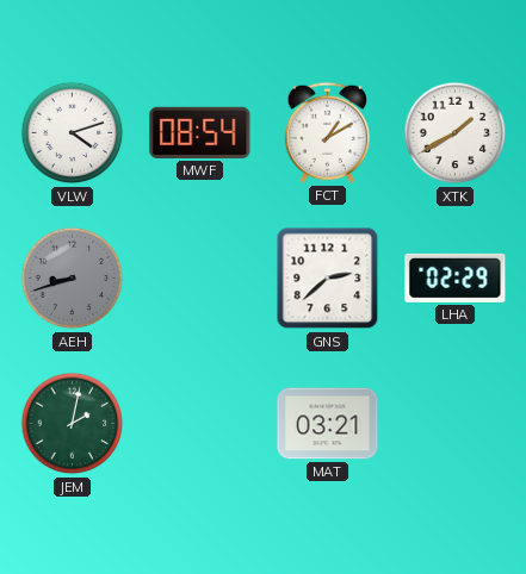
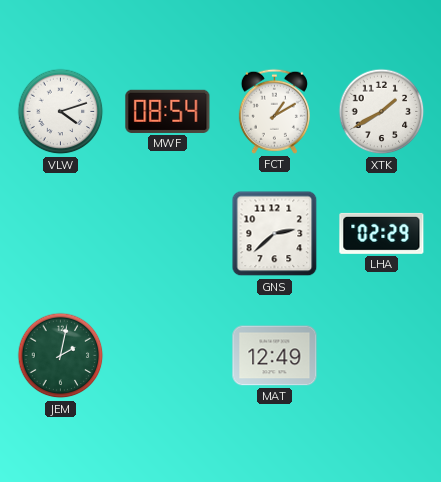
AEH: 8:42 -> none
MAT: 03:21 -> 12:49
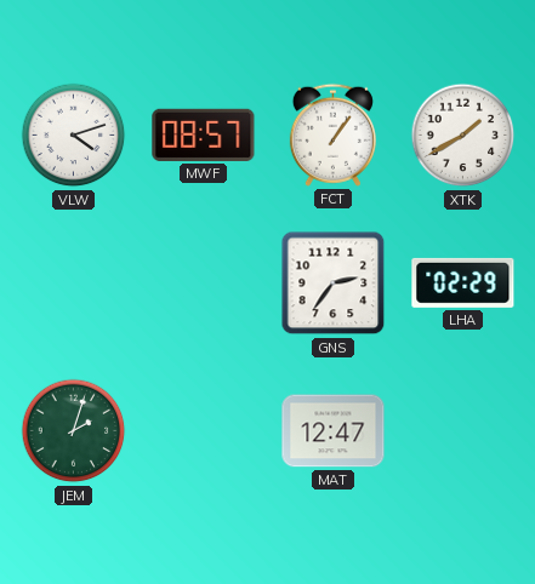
MWF: 08:54 -> 08:57
FCT: 1:10 -> 1:06
GNS: 2:38 -> 2:36
JEM: 2:02 -> 2:03
MAT: 12:49 -> 12:47
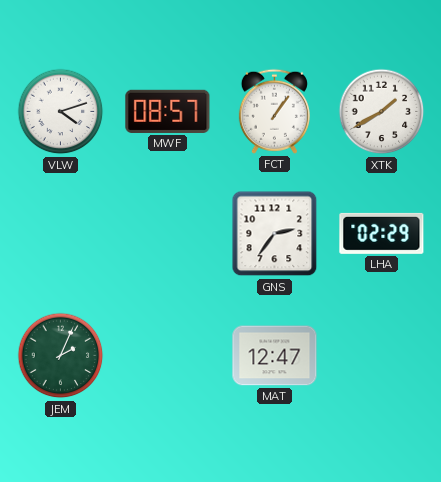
JEM: 2:03 -> 2:04
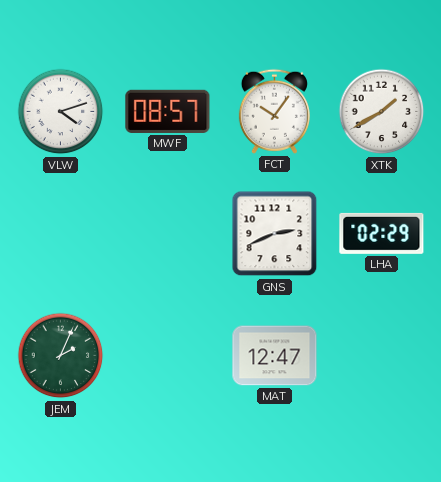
FCT: 1:06 -> 10:06
GNS: 2:36 -> 2:41
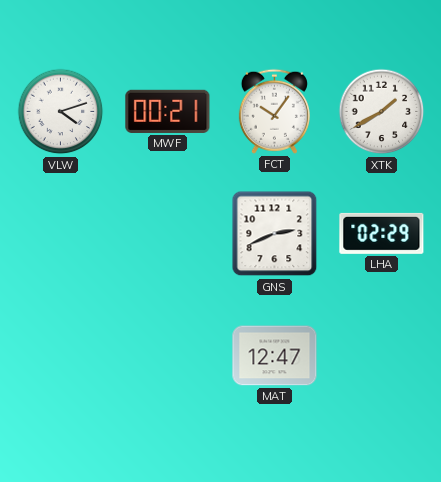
MWF: 08:57 -> 00:21
JEM: 2:04 -> none
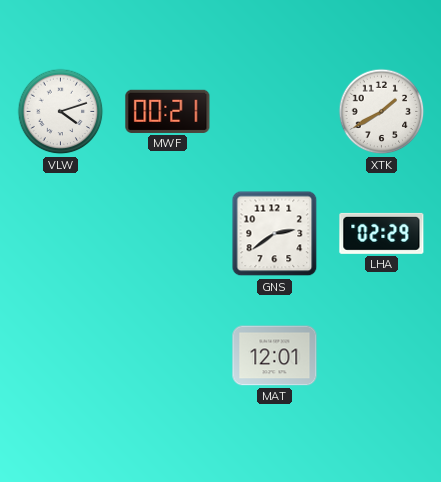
FCT: 10:06 -> none
GNS: 2:41 -> 2:39
MAT: 12:47 -> 12:01
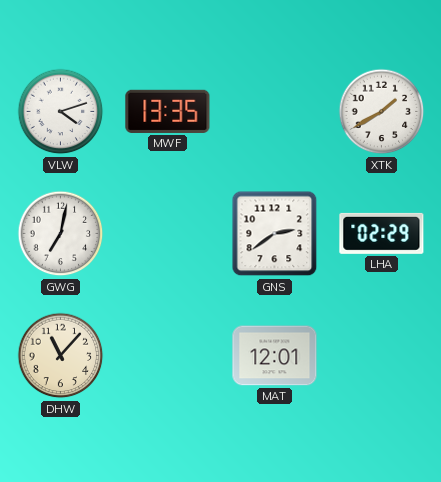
MWF: 00:21 -> 13:35
GWG: none -> 7:02
DHW: none -> 11:07
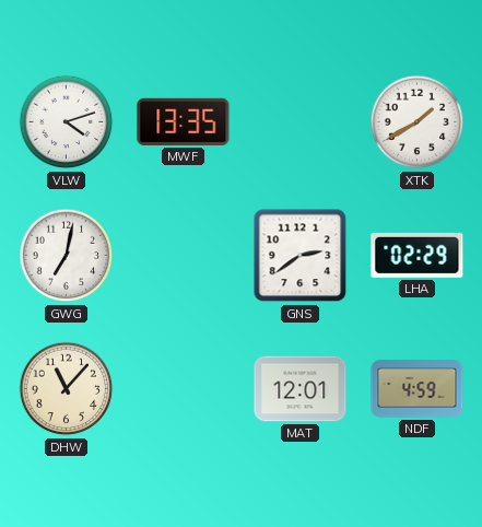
NDF: none -> 4:59
